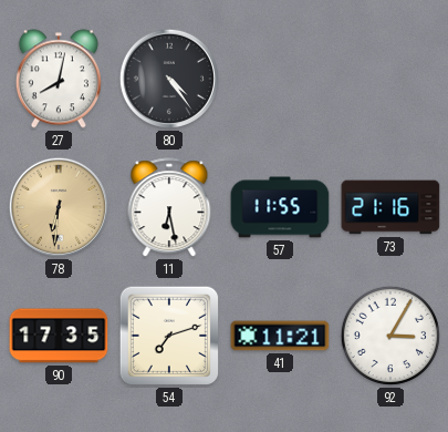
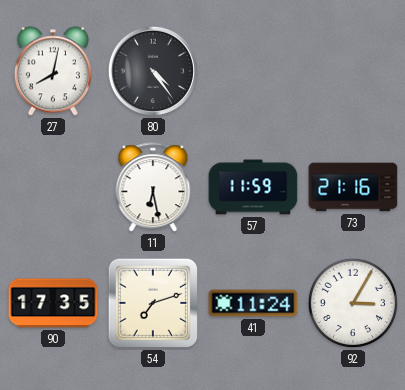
78: 6:31 -> none
57: 11:55 -> 11:59
41: 11:21 -> 11:24
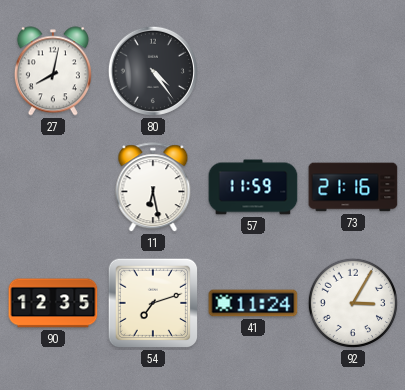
90: 17:35 -> 12:35
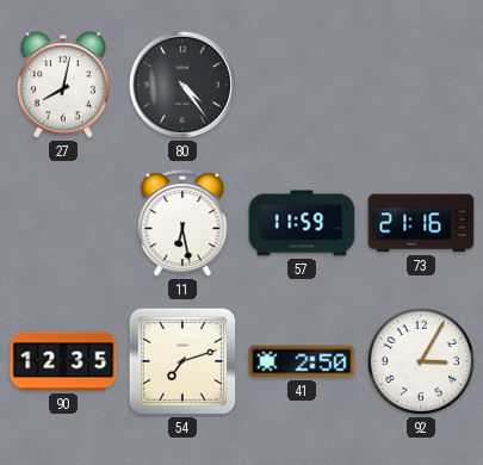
41: 11:24 -> 2:50
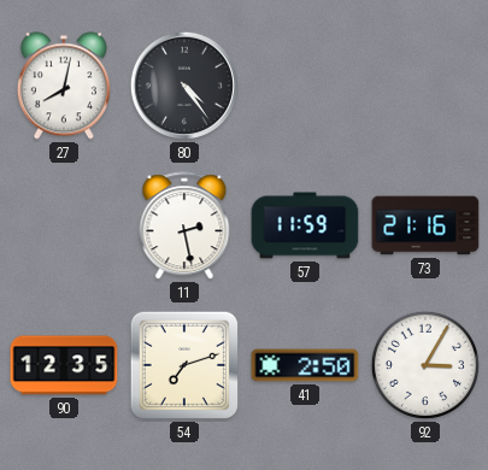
11: 6:28 -> 2:28
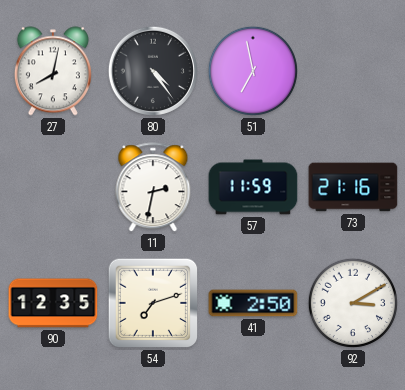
51: none -> 6:58
11: 2:28 -> 2:32
92: 3:05 -> 3:10
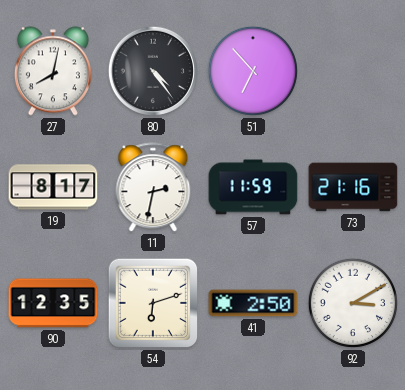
51: 6:58 -> 6:53
19: none -> 8:17
54: 7:12 -> 6:12
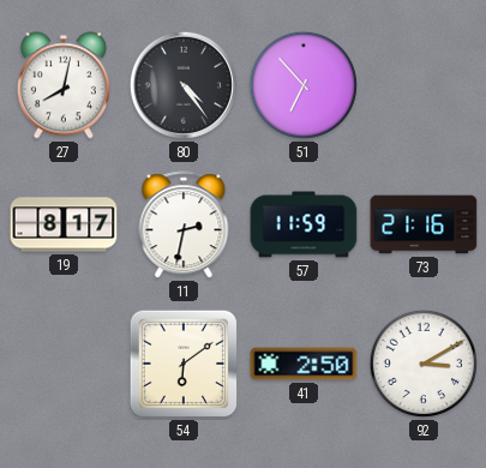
90: 12:35 -> none
54: 6:12 -> 6:09
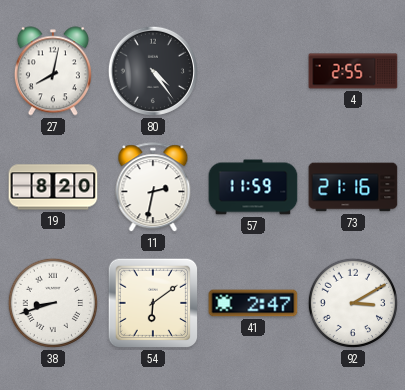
51: 6:53 -> none
4: none -> 2:55
19: 8:17 -> 8:20
38: none -> 8:42
41: 2:50 -> 2:47
